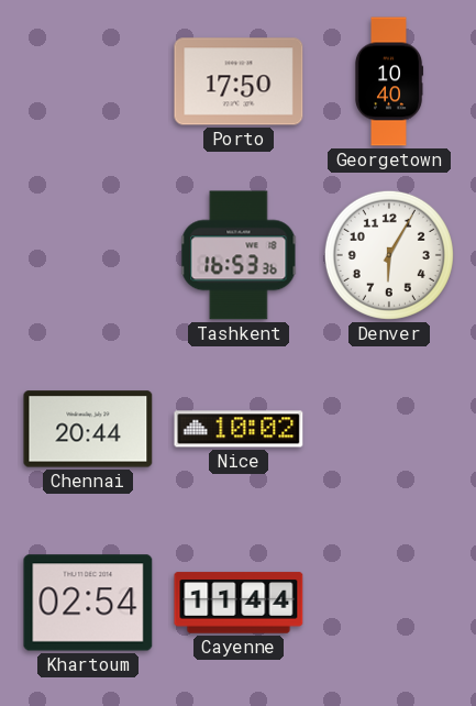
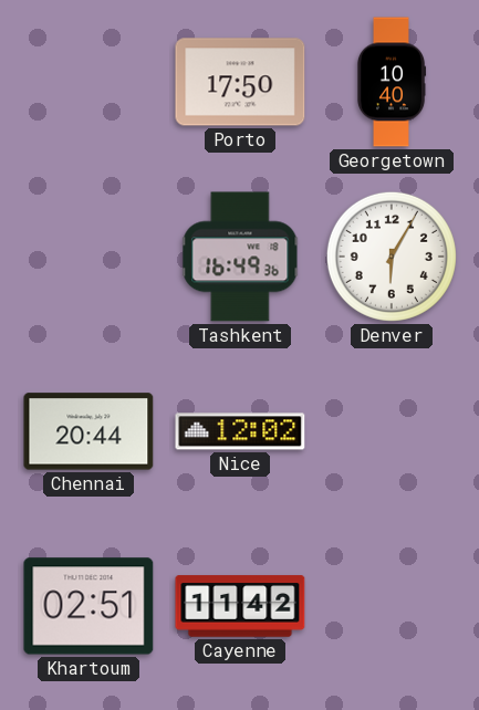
Tashkent: 16:53 -> 16:49
Nice: 10:02 -> 12:02
Khartoum: 02:54 -> 02:51
Cayenne: 11:44 -> 11:42
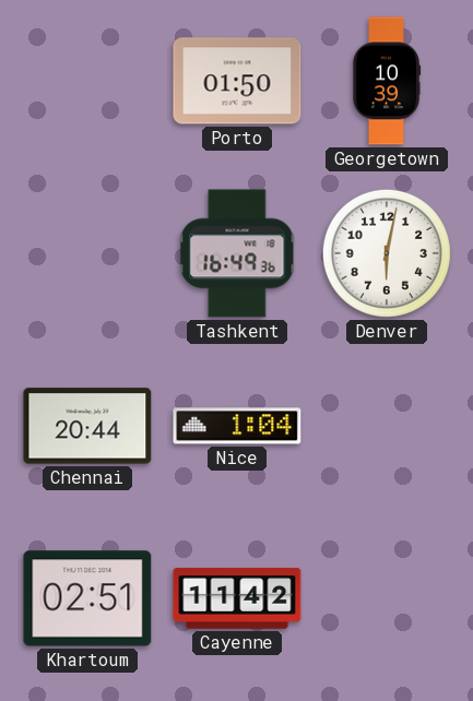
Porto: 17:50 -> 01:50
Georgetown: 10:40 -> 10:39
Denver: 6:05 -> 6:02
Nice: 12:02 -> 1:04
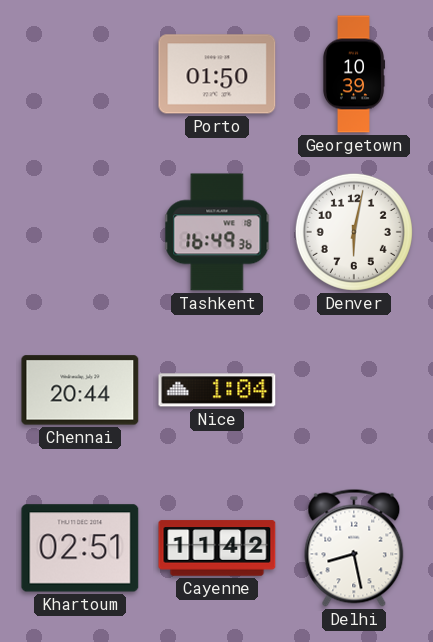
Delhi: none -> 8:28
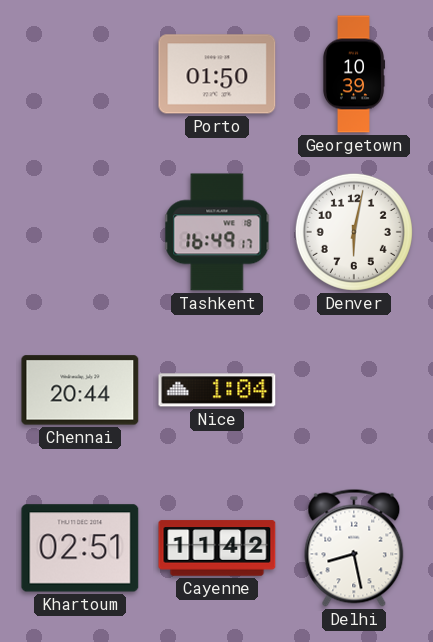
Tashkent: 16:49:36 -> 16:49:17
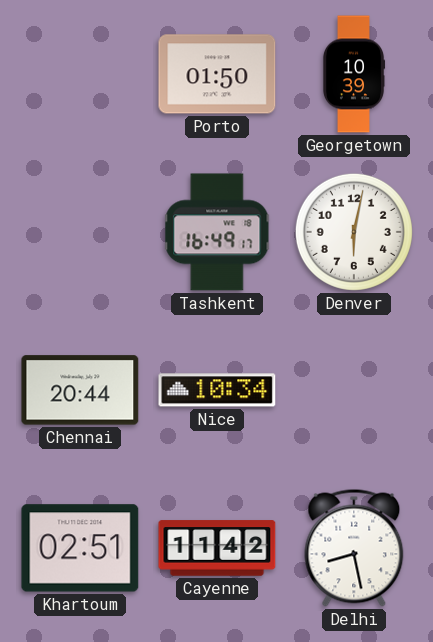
Nice: 1:04 -> 10:34
